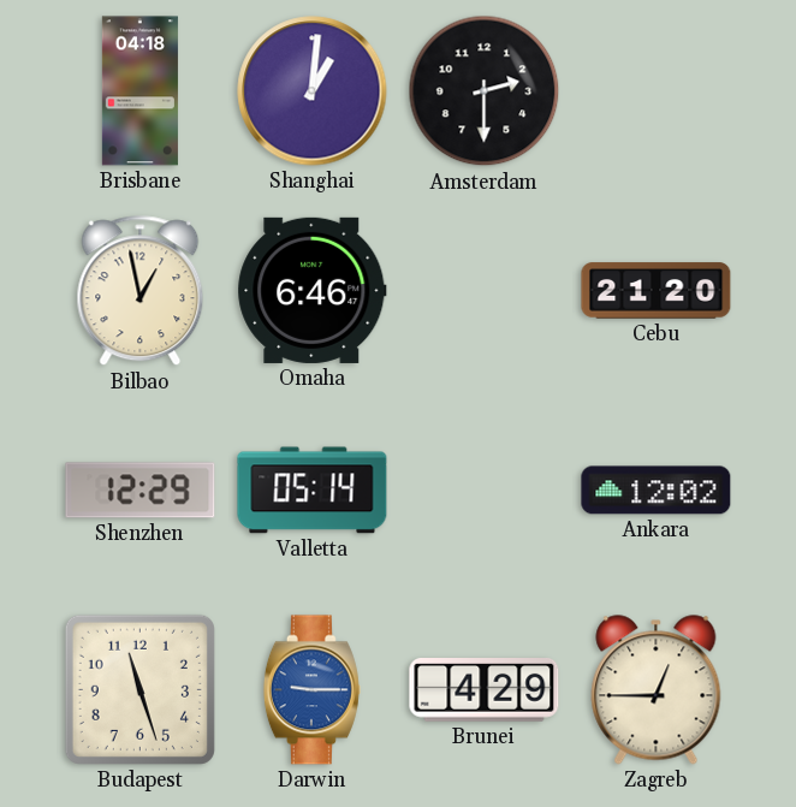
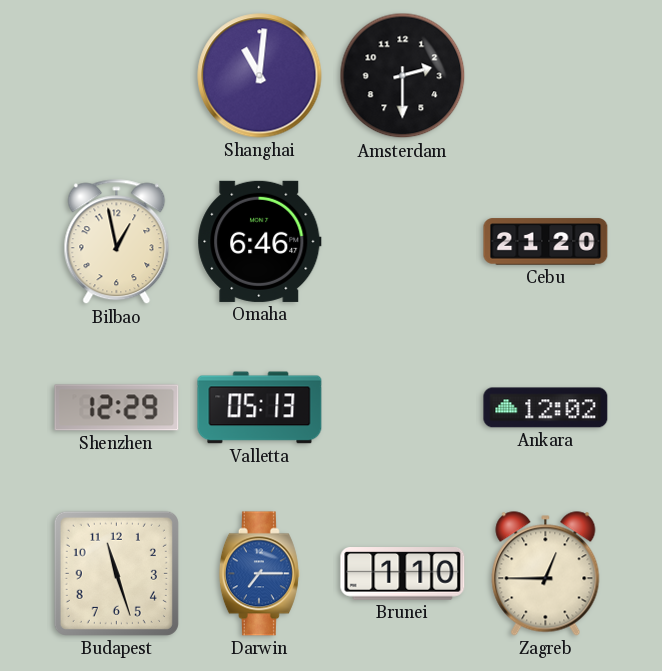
Brisbane: 04:18 -> none
Shanghai: 1:01 -> 11:01
Valletta: 05:14 -> 05:13
Darwin: 9:15 -> 7:15
Brunei: 4:29 -> 1:10
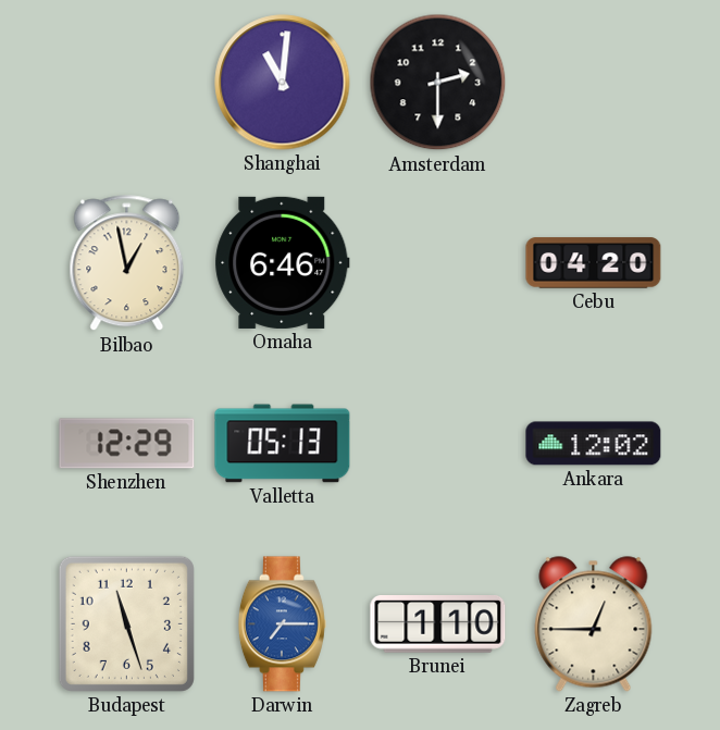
Cebu: 21:20 -> 04:20
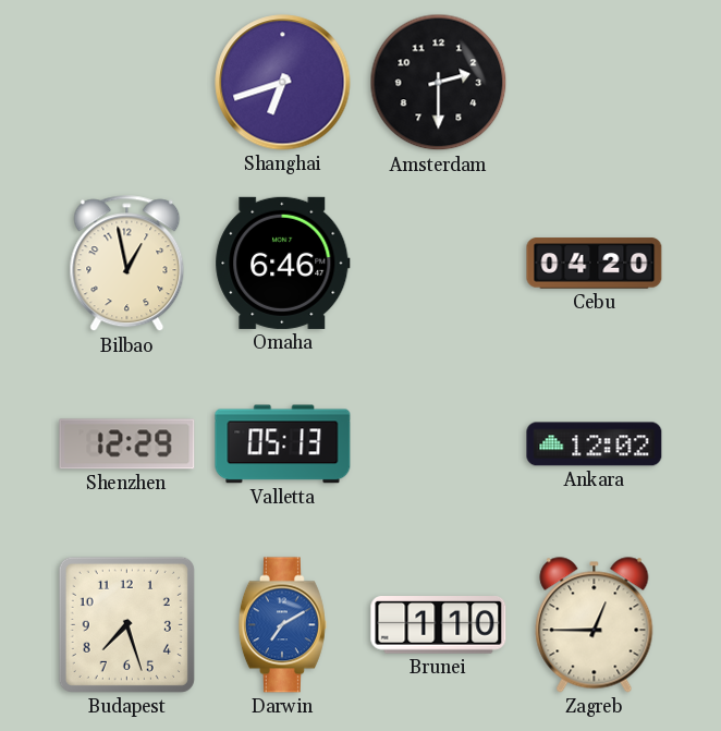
Shanghai: 11:01 -> 6:42
Budapest: 11:27 -> 7:27
Darwin: 7:15 -> 7:10
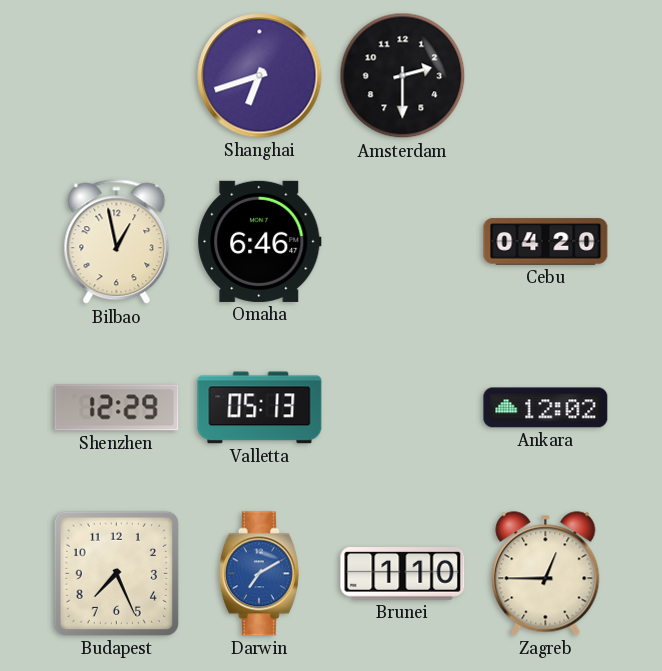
Budapest: 7:27 -> 7:26
